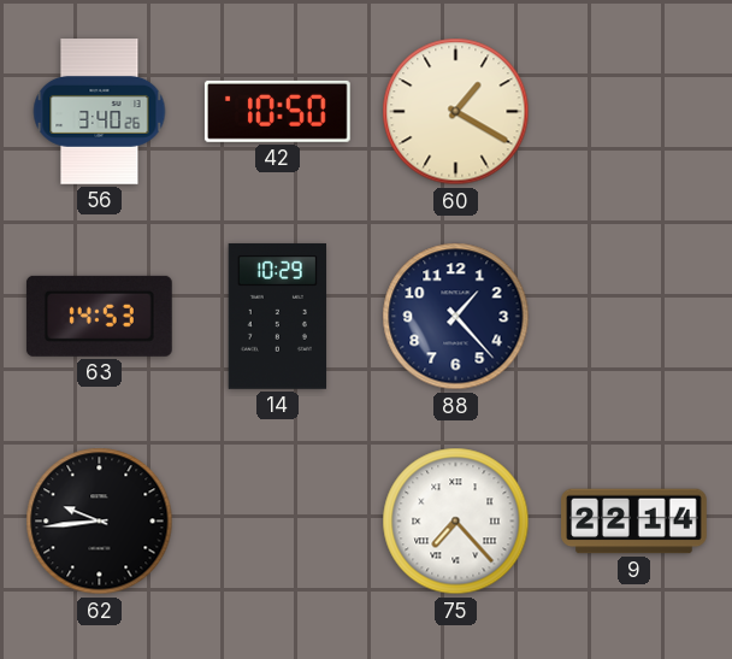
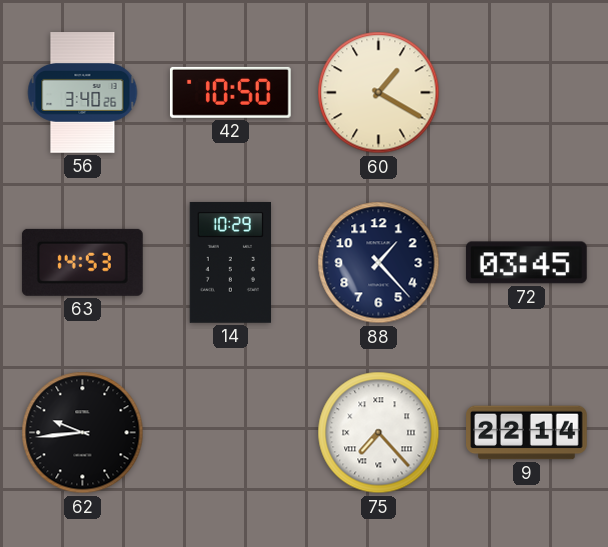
72: none -> 03:45
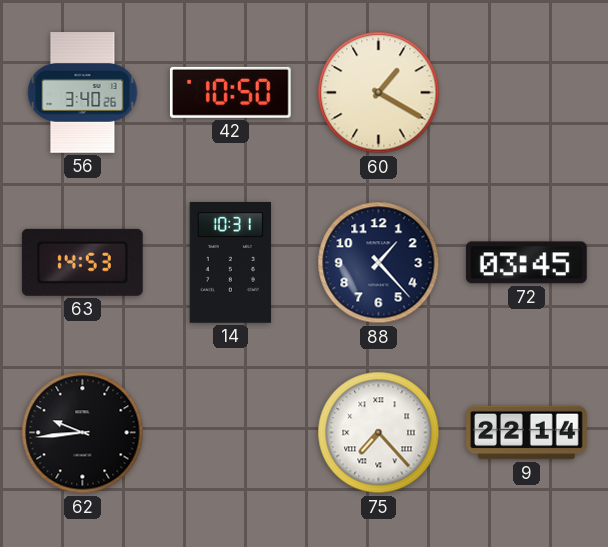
14: 10:29 -> 10:31
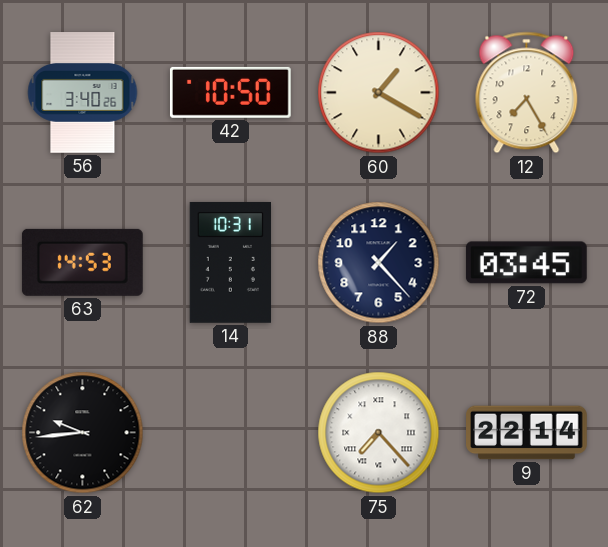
12: none -> 7:25
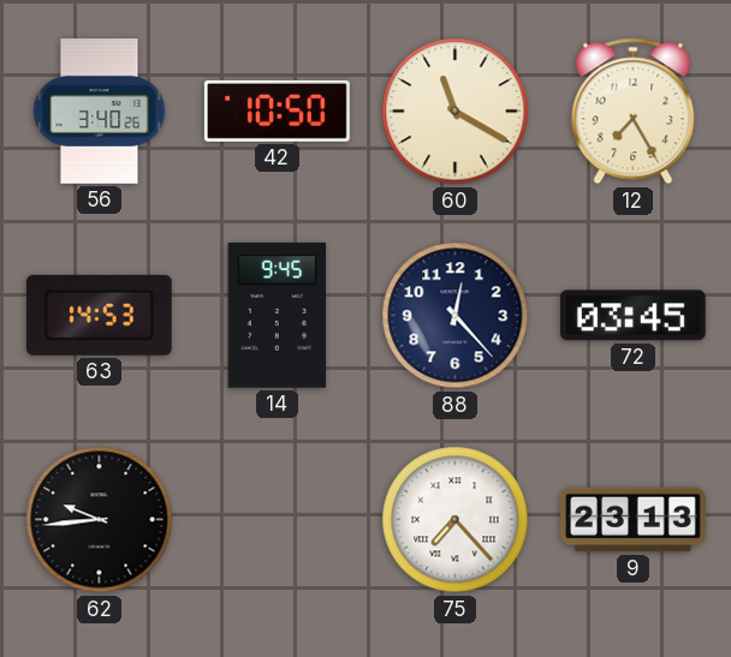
60: 1:20 -> 11:20
14: 10:31 -> 9:45
88: 1:23 -> 12:23
9: 22:14 -> 23:13
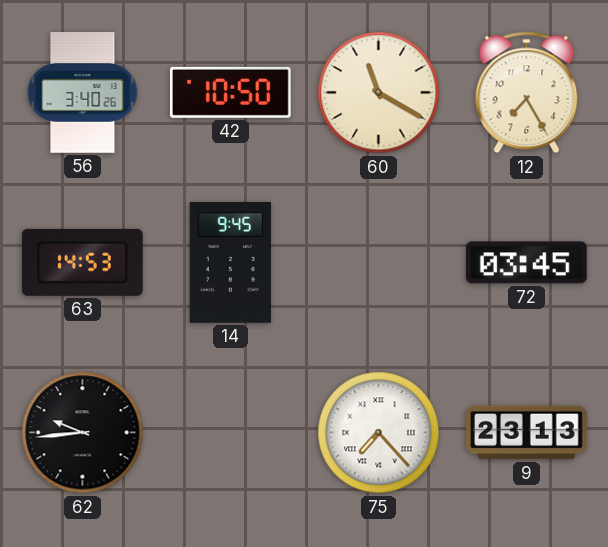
88: 12:23 -> none
